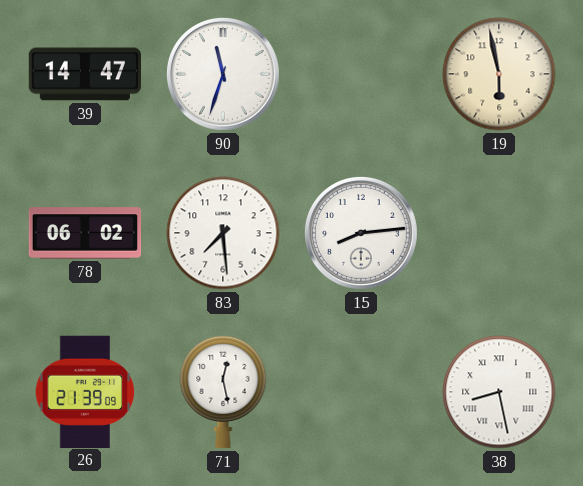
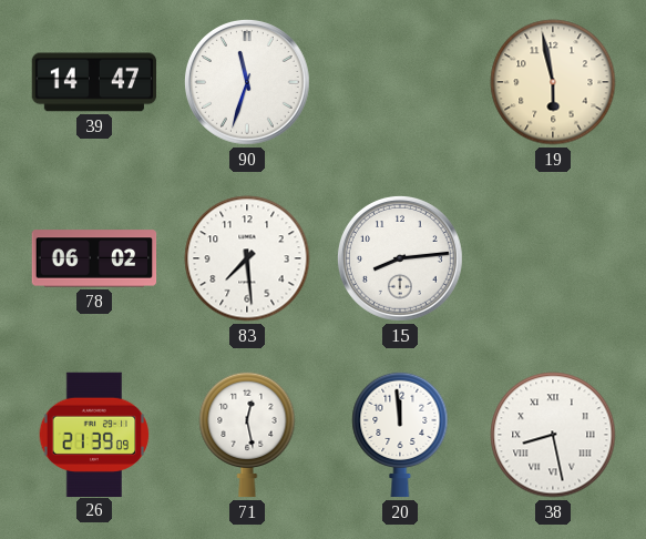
20: none -> 11:59
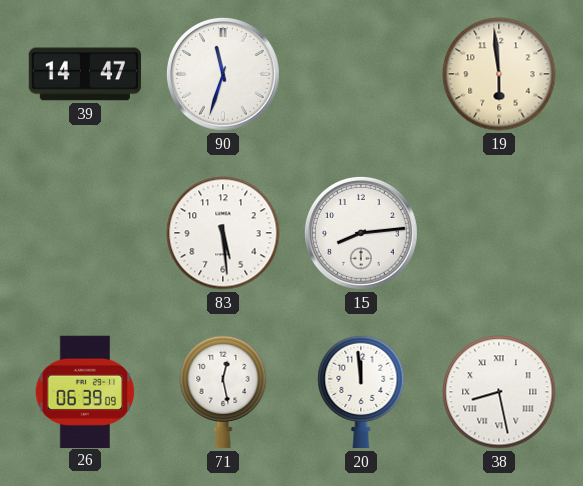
19: 5:58 -> 5:59
78: 06:02 -> none
83: 7:29 -> 5:29
26: 21:39 -> 06:39
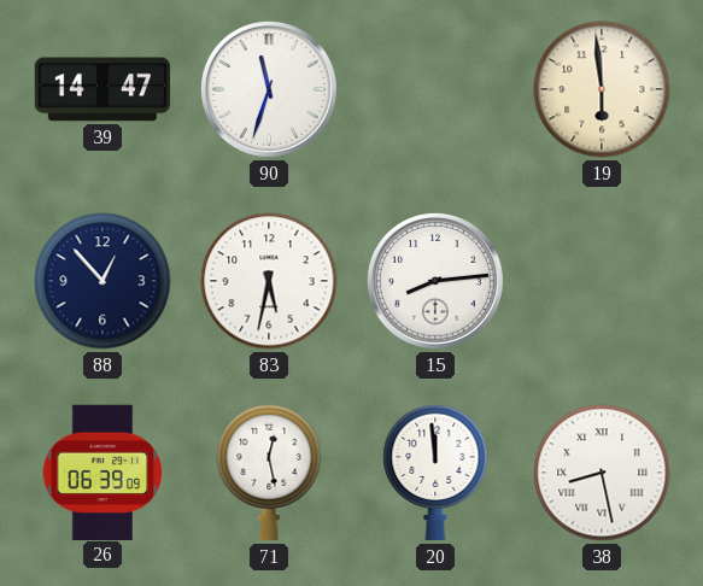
88: none -> 12:53
83: 5:29 -> 5:32
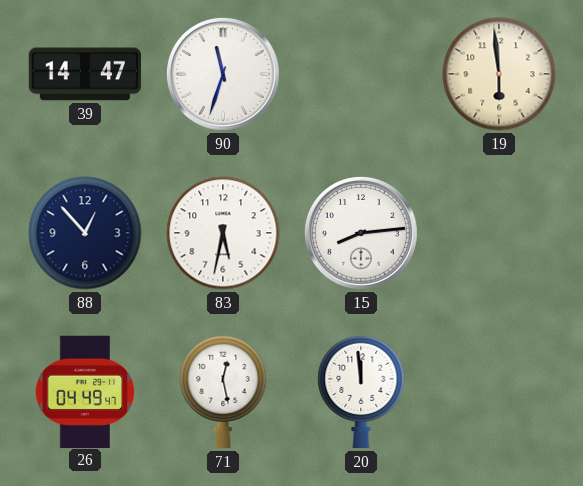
26: 06:39 -> 04:49
38: 8:28 -> none
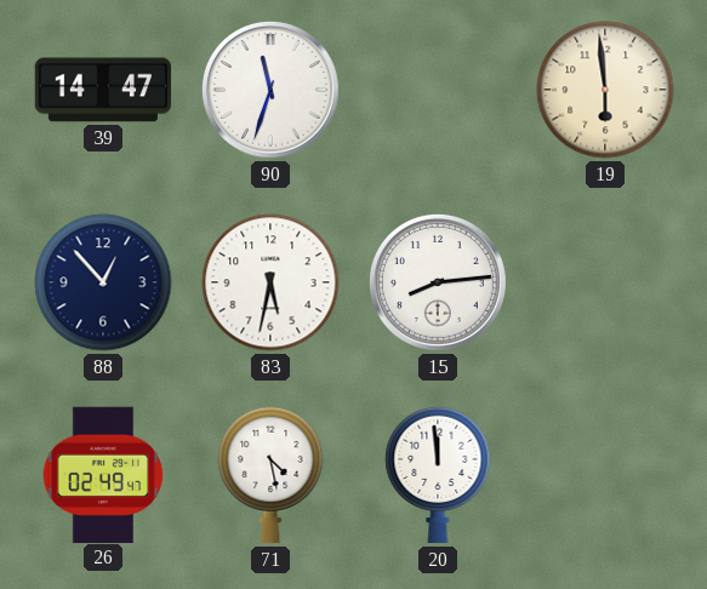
26: 04:49 -> 02:49
71: 12:28 -> 4:28
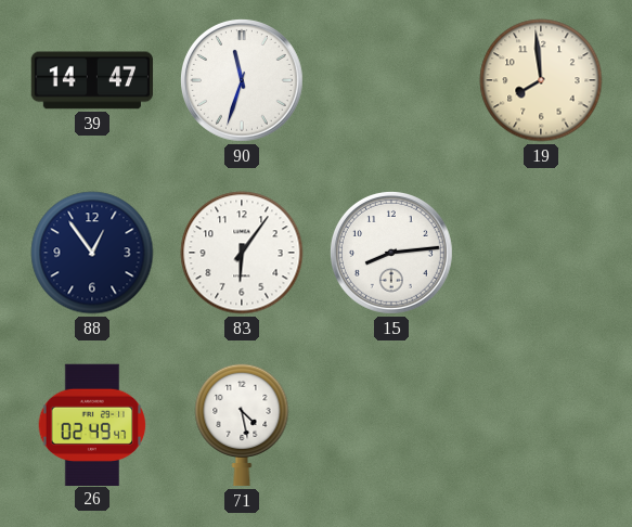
19: 5:59 -> 7:59
88: 12:53 -> 12:54
83: 5:32 -> 6:06
20: 11:59 -> none
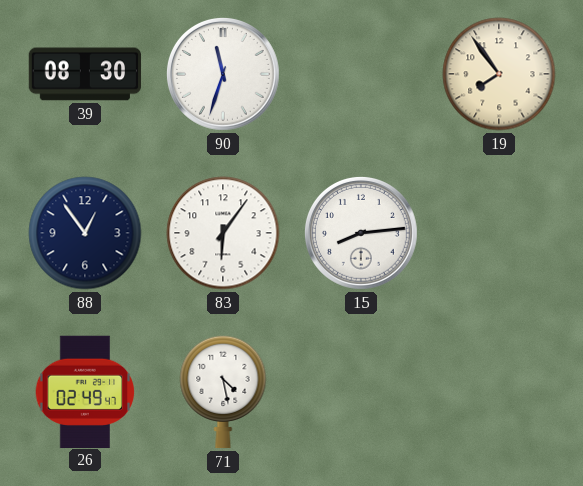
39: 14:47 -> 08:30
19: 7:59 -> 7:54
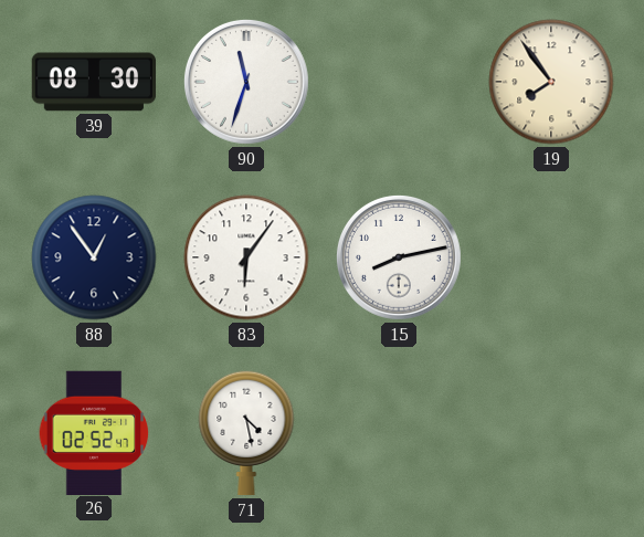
15: 8:14 -> 8:13
26: 02:49 -> 02:52
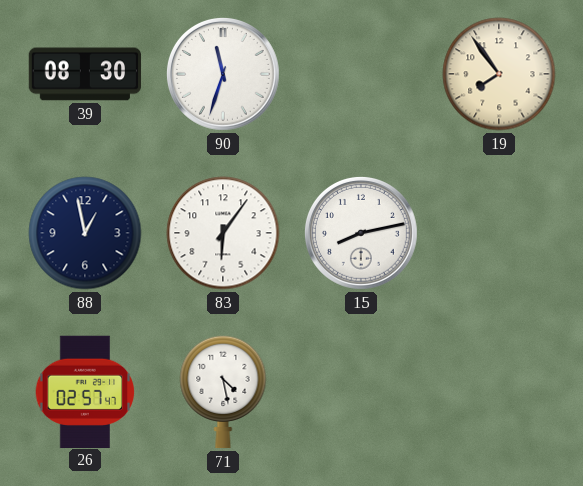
88: 12:54 -> 12:58
26: 02:52 -> 02:57
